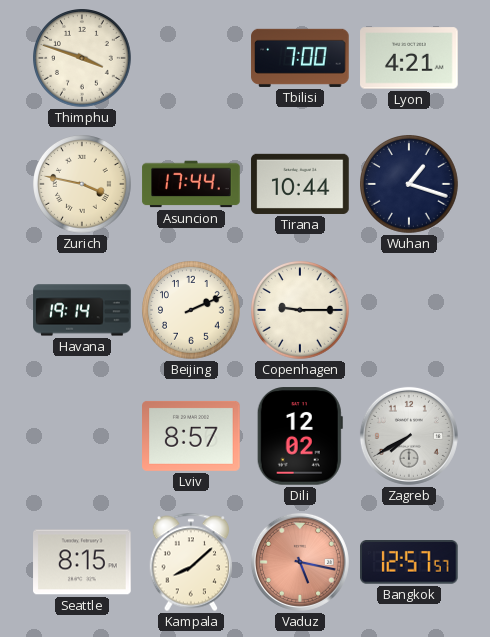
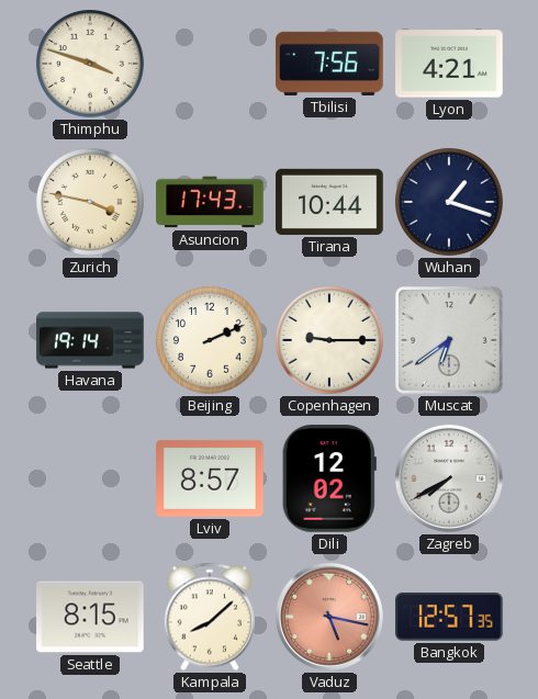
Tbilisi: 7:00 -> 7:56
Asuncion: 17:44 -> 17:43
Muscat: none -> 6:39
Bangkok: 12:57:57 -> 12:57:35
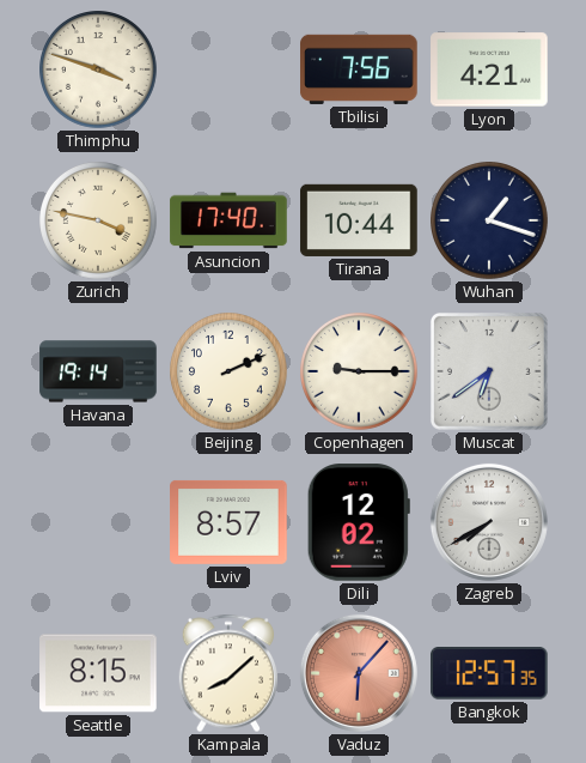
Asuncion: 17:43 -> 17:40
Vaduz: 5:17 -> 6:07
